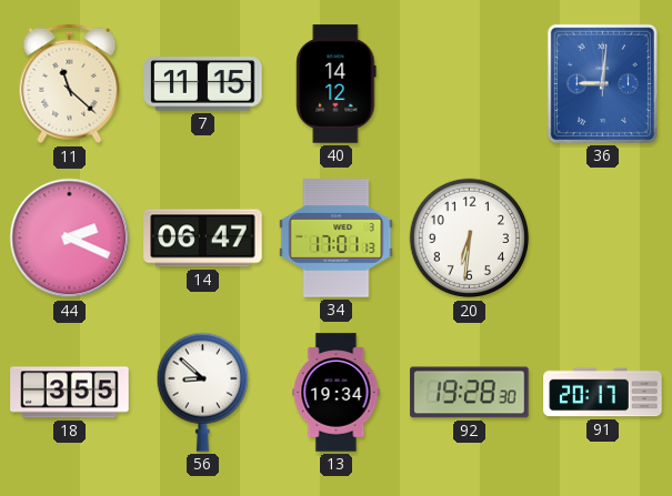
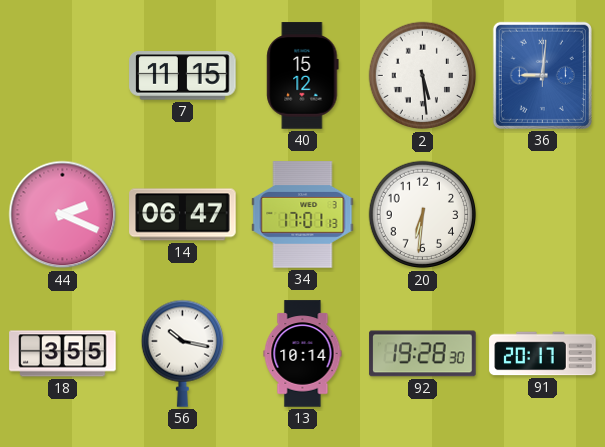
11: 11:22 -> none
40: 14:12 -> 15:12
2: none -> 5:29
56: 8:52 -> 10:17
13: 19:34 -> 10:14
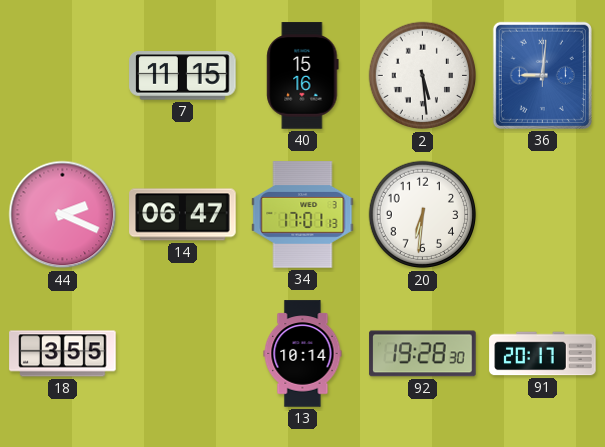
40: 15:12 -> 15:16
56: 10:17 -> none
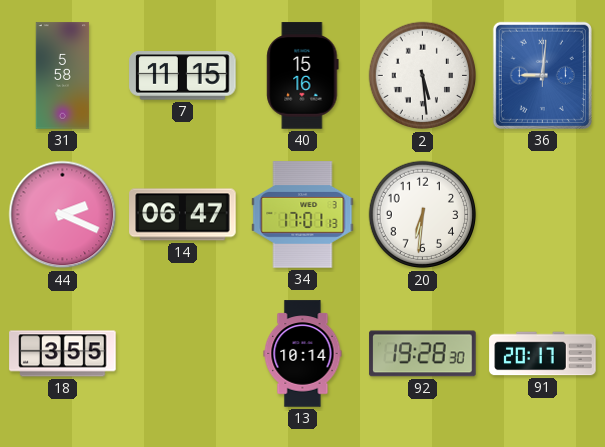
31: none -> 5:58
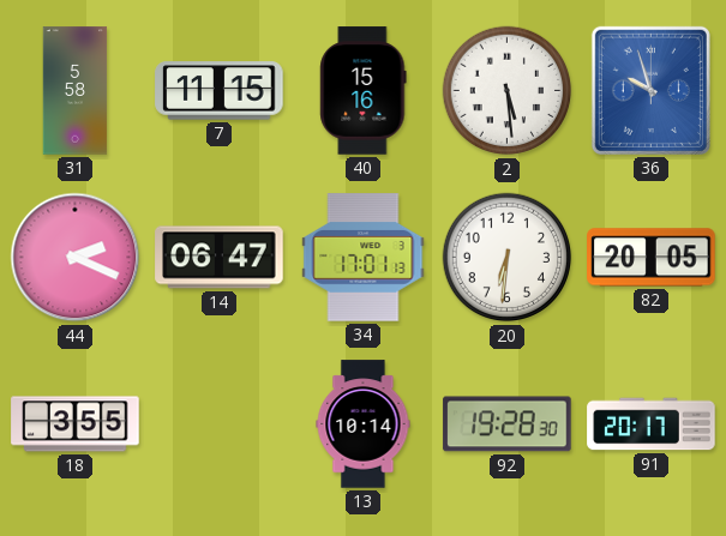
36: 9:01 -> 9:57
82: none -> 20:05
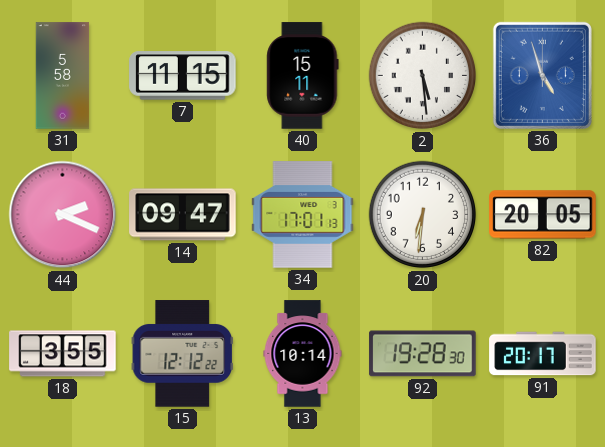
40: 15:16 -> 15:11
36: 9:57 -> 4:57
14: 06:47 -> 09:47
15: none -> 12:12
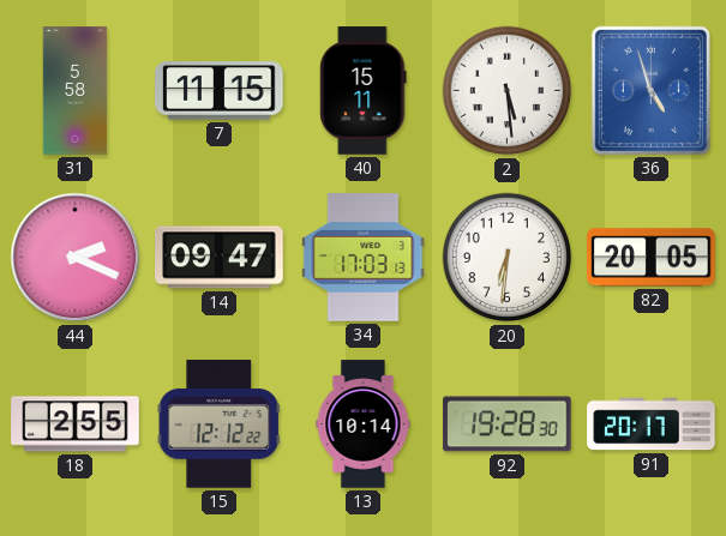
34: 17:01 -> 17:03
18: 3:55 -> 2:55
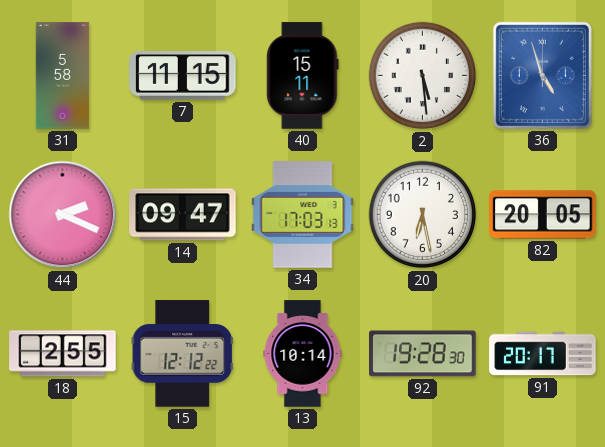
20: 6:31 -> 6:28
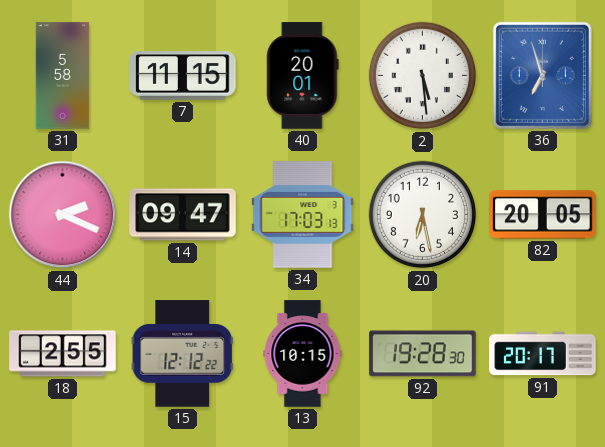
40: 15:11 -> 20:01
36: 4:57 -> 6:57
13: 10:14 -> 10:15
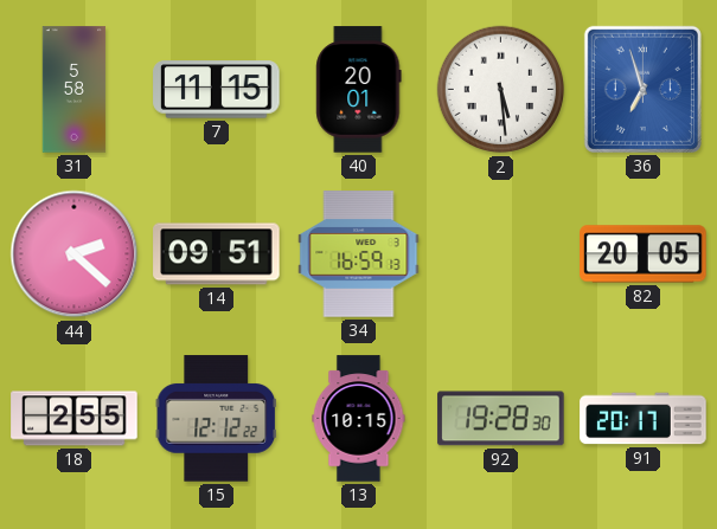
44: 2:19 -> 2:22
14: 09:47 -> 09:51
34: 17:03 -> 16:59
20: 6:28 -> none
